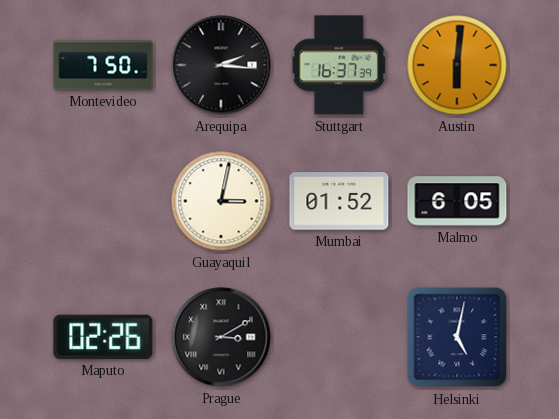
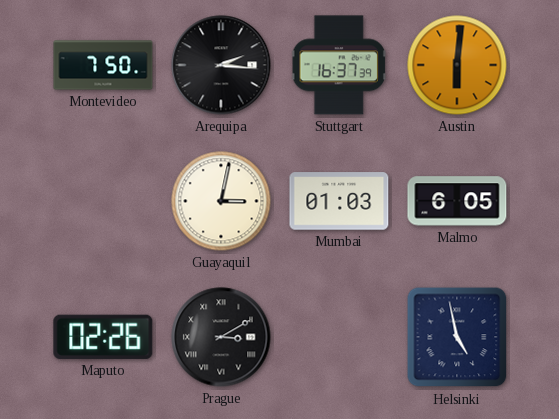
Mumbai: 01:52 -> 01:03
Helsinki: 5:02 -> 4:58
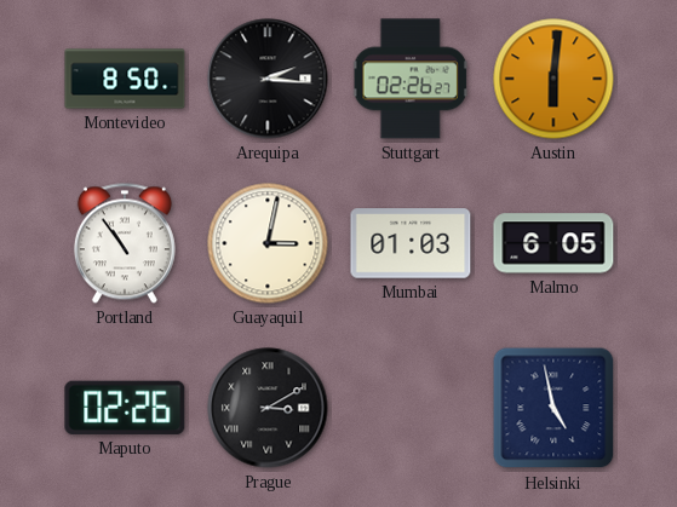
Montevideo: 7:50 -> 8:50
Stuttgart: 16:37 -> 02:26
Portland: none -> 10:54
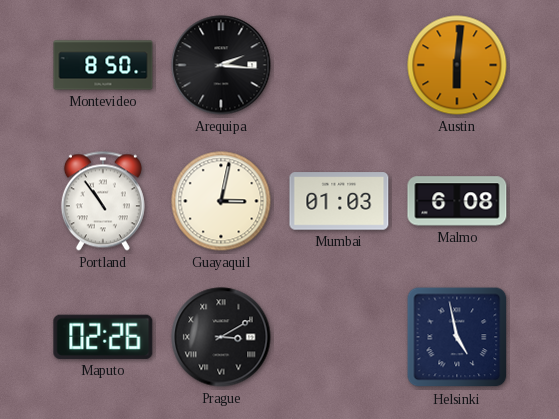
Stuttgart: 02:26 -> none
Malmo: 6:05 -> 6:08
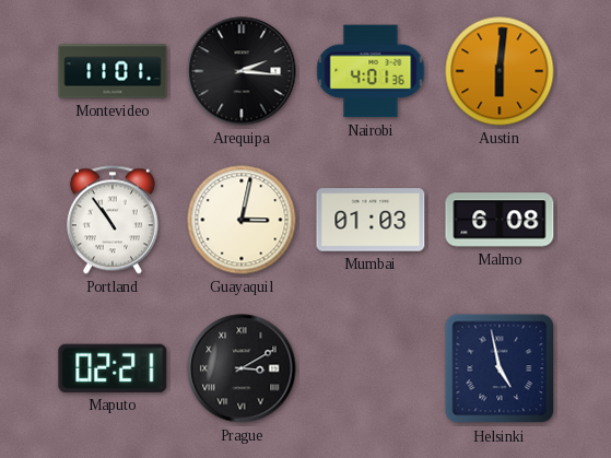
Montevideo: 8:50 -> 11:01
Nairobi: none -> 4:01
Maputo: 02:26 -> 02:21
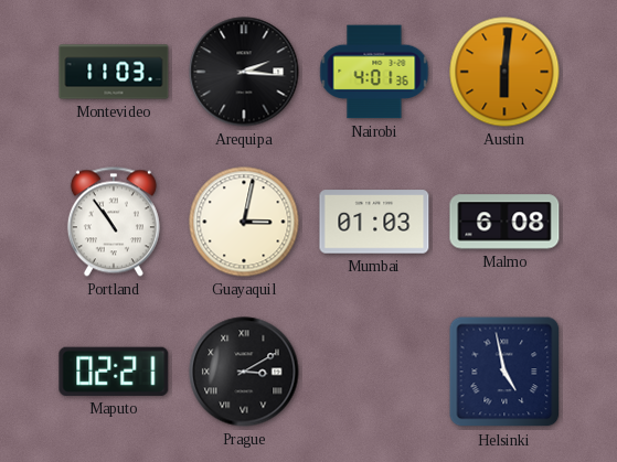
Montevideo: 11:01 -> 11:03
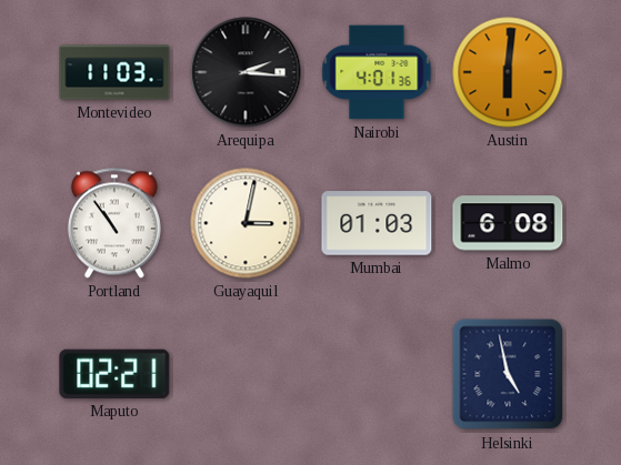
Prague: 3:10 -> none
